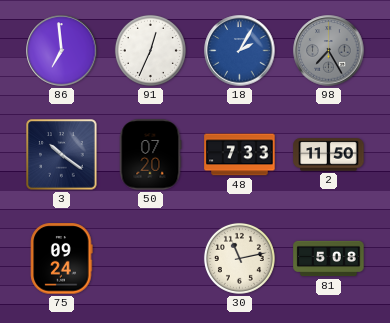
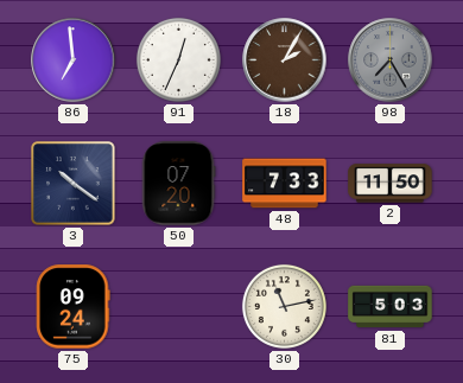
18 dial: blue -> brown
81: 5:08 -> 5:03
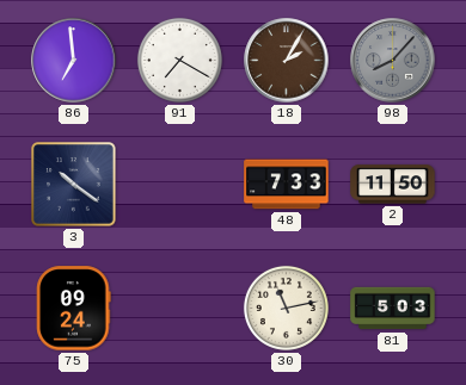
91: 12:34 -> 7:20
98: 7:25 -> 8:07
50: 07:20 -> none
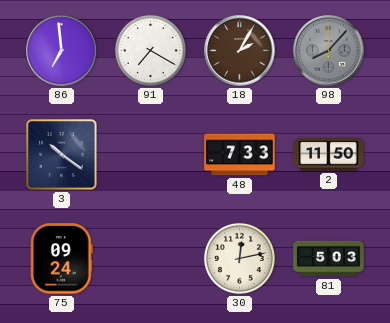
30: 11:13 -> 12:13
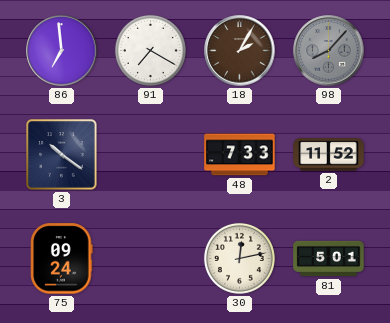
2: 11:50 -> 11:52
81: 5:03 -> 5:01
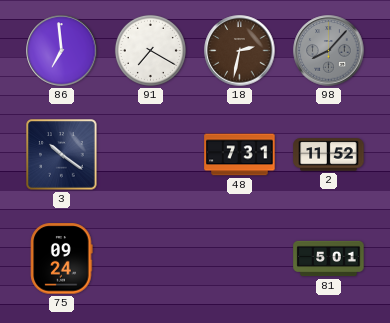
18: 2:05 -> 2:32
48: 7:33 -> 7:31
30: 12:13 -> none
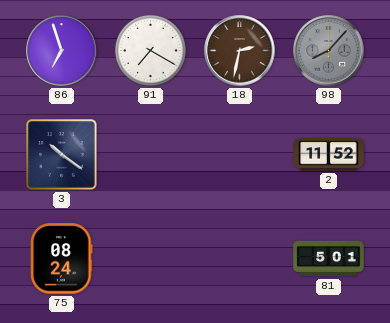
86: 6:59 -> 6:57
48: 7:31 -> none
75: 09:24 -> 08:24
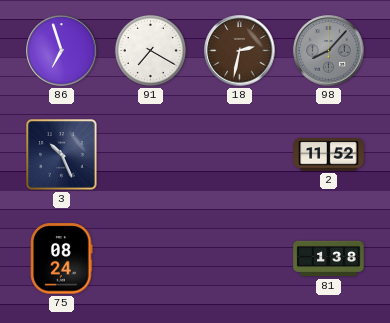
3: 10:21 -> 10:26
81: 5:01 -> 1:38
